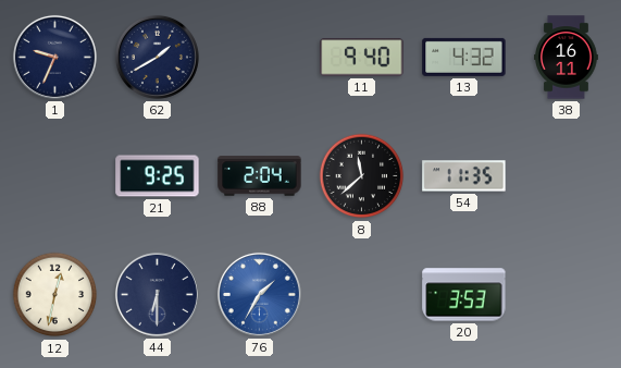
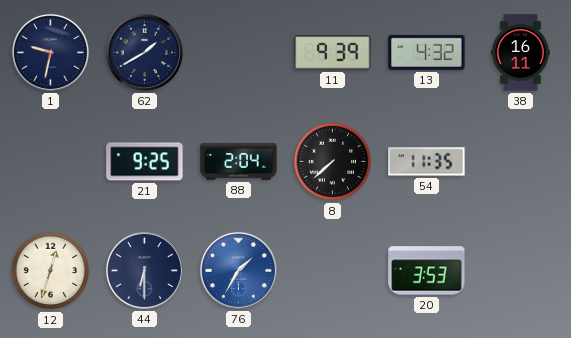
1: 9:34 -> 9:32
11: 9:40 -> 9:39
8: 11:38 -> 7:38
12: 12:32 -> 12:33
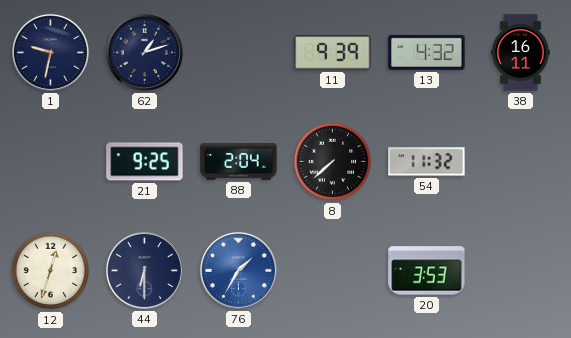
62: 1:40 -> 1:12
54: 11:35 -> 11:32
